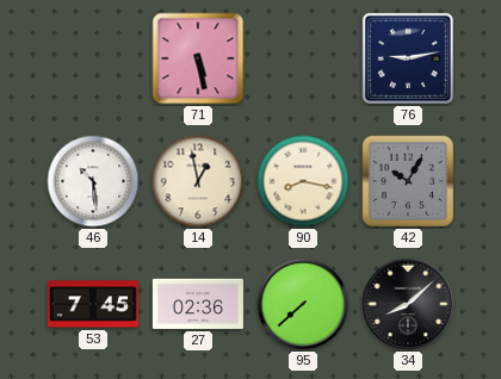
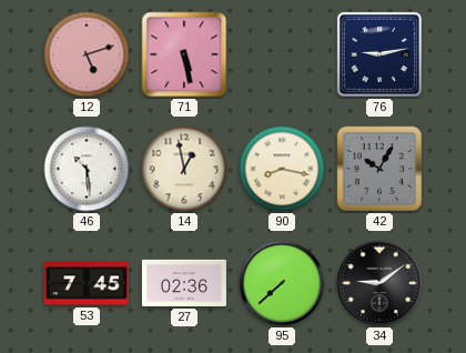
12: none -> 5:12
34: 8:08 -> 9:09
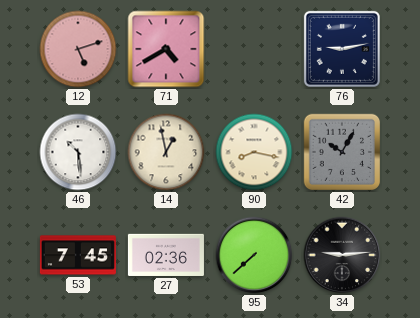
71: 5:28 -> 4:40
34: 9:09 -> 9:14
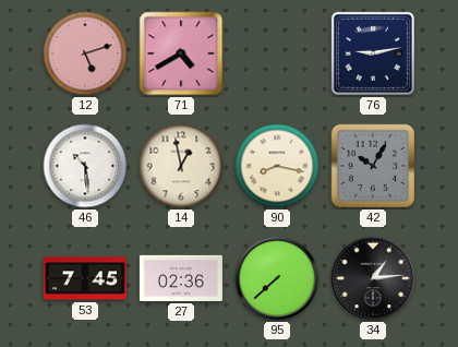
34: 9:14 -> 1:14
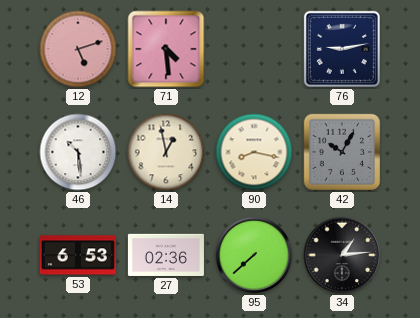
71: 4:40 -> 4:29
53: 7:45 -> 6:53
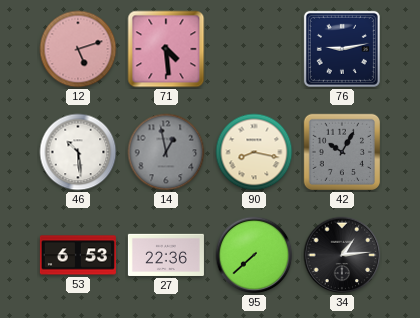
14 dial: cream -> grey
27: 02:36 -> 22:36
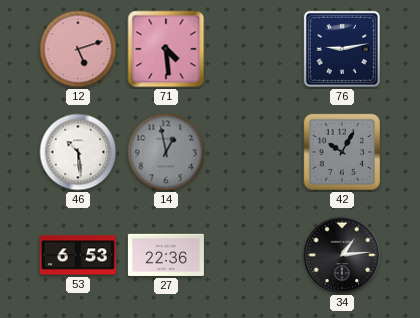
90: 8:17 -> none
95: 7:38 -> none
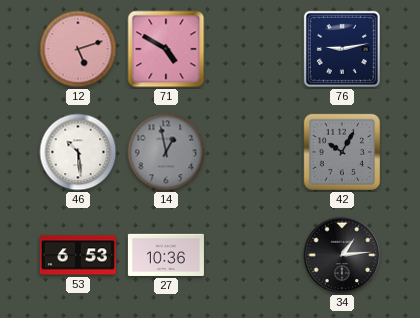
71: 4:29 -> 4:50
27: 22:36 -> 10:36
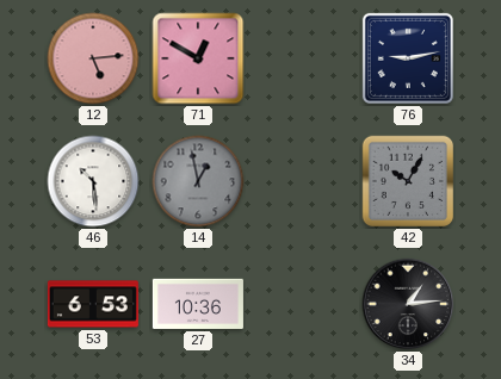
12: 5:12 -> 5:14
71: 4:50 -> 12:50
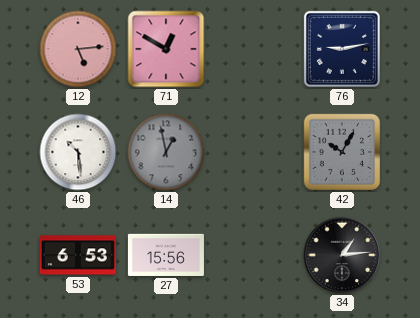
27: 10:36 -> 15:56
